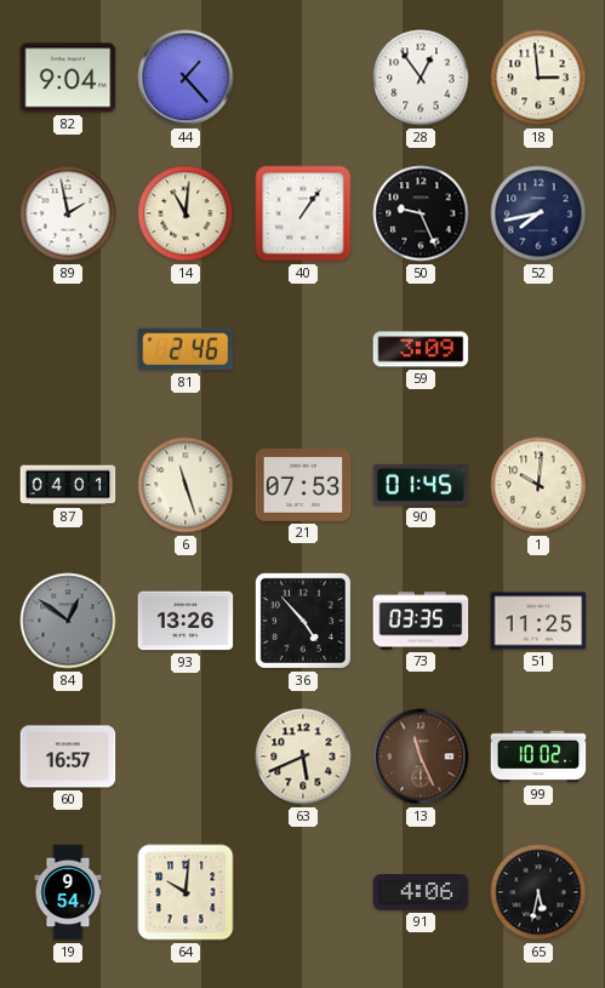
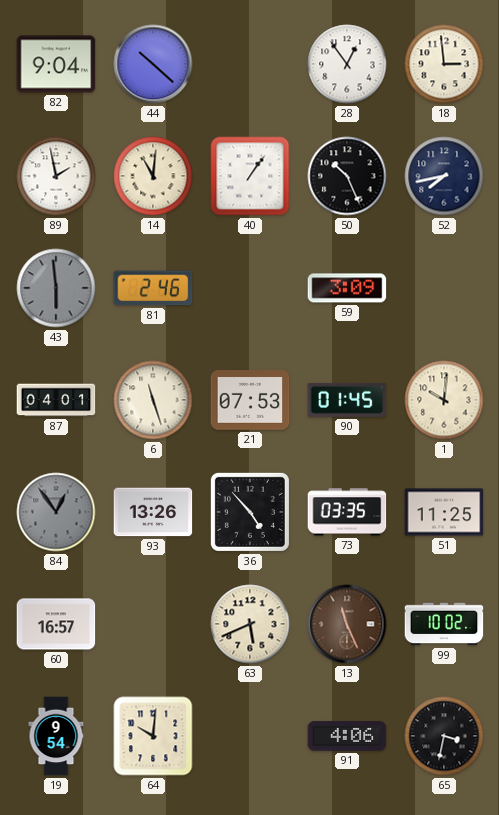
44: 1:23 -> 10:22
50: 9:26 -> 10:26
43: none -> 5:59
84: 12:51 -> 12:54
65: 5:32 -> 3:32
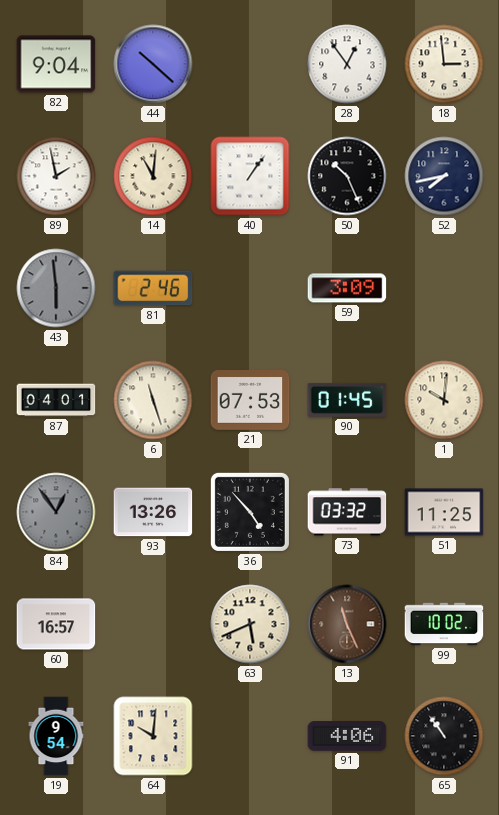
73: 03:35 -> 03:32
65: 3:32 -> 10:54
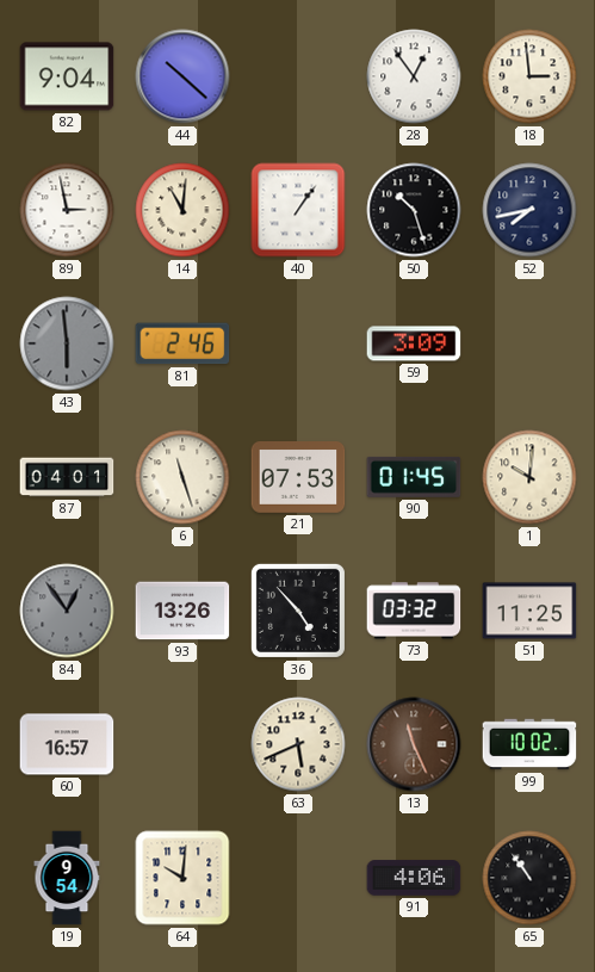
89: 1:58 -> 2:58
50: 10:26 -> 10:27
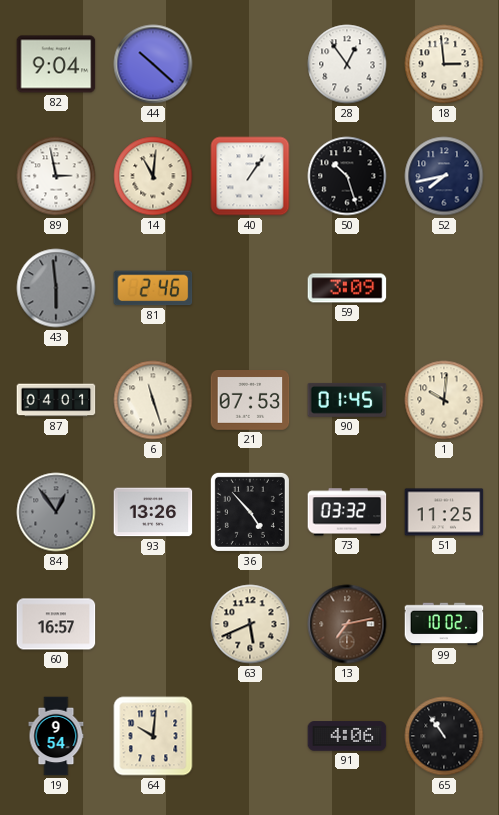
13: 11:26 -> 7:13
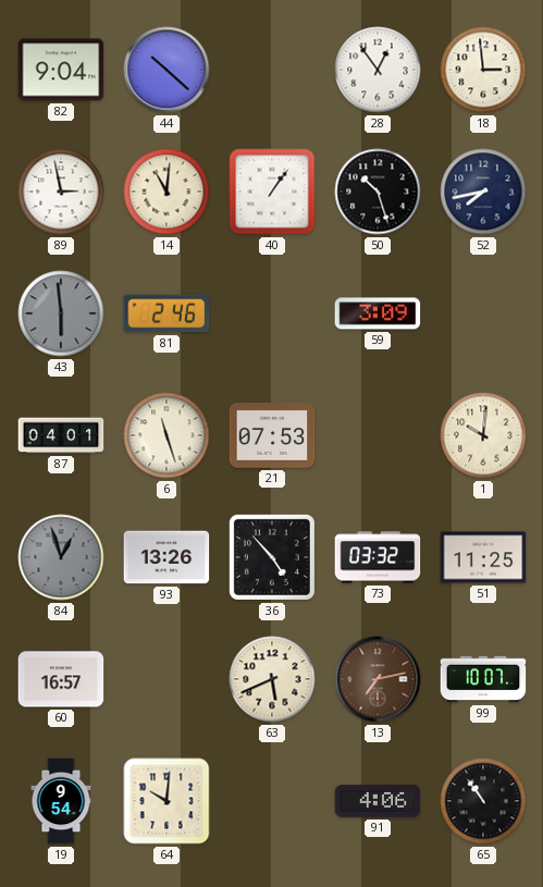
90: 01:45 -> none
84: 12:54 -> 12:57
99: 10:02 -> 10:07
